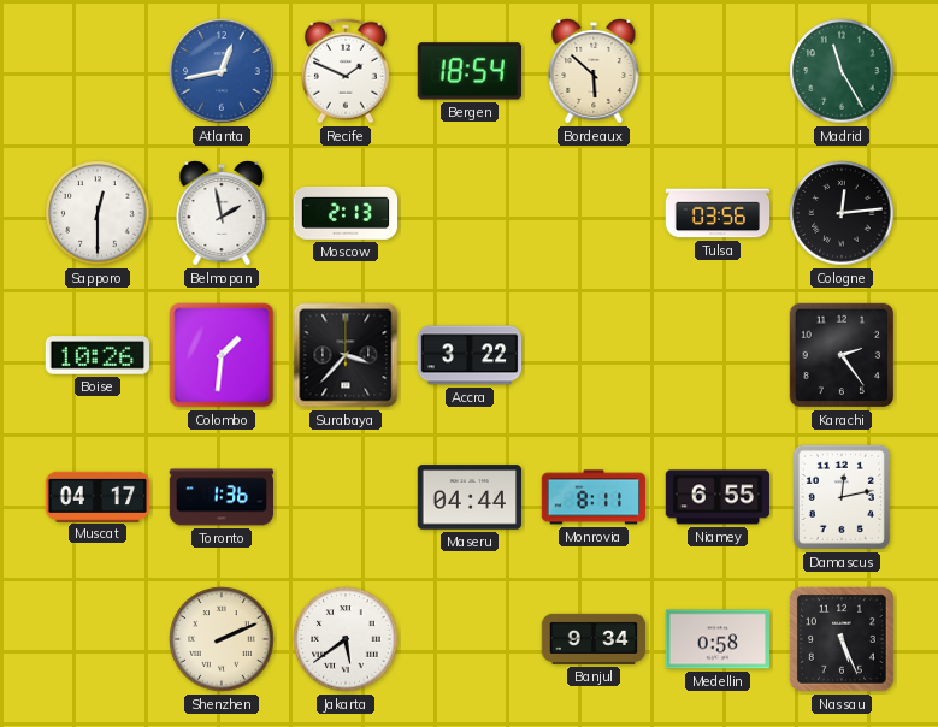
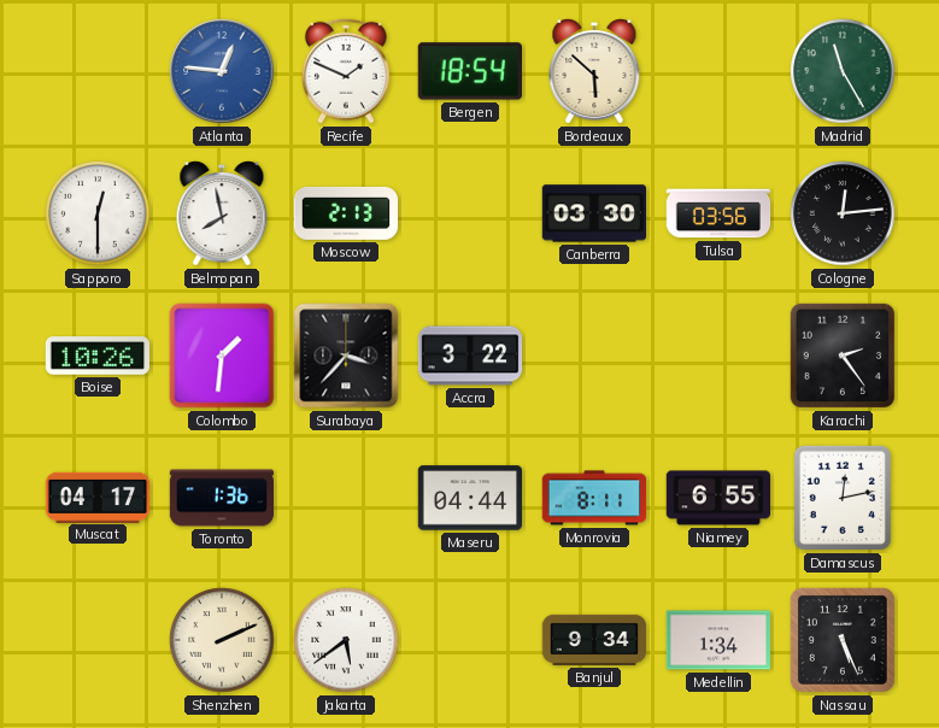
Atlanta: 12:43 -> 12:46
Belmopan: 1:58 -> 7:58
Canberra: none -> 03:30
Medellin: 0:58 -> 1:34
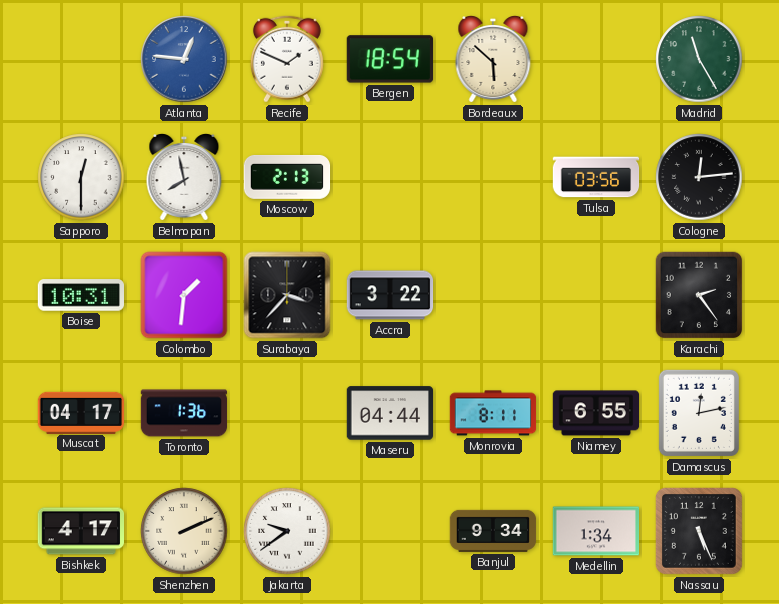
Canberra: 03:30 -> none
Boise: 10:26 -> 10:31
Bishkek: none -> 4:17
Jakarta: 5:39 -> 9:39
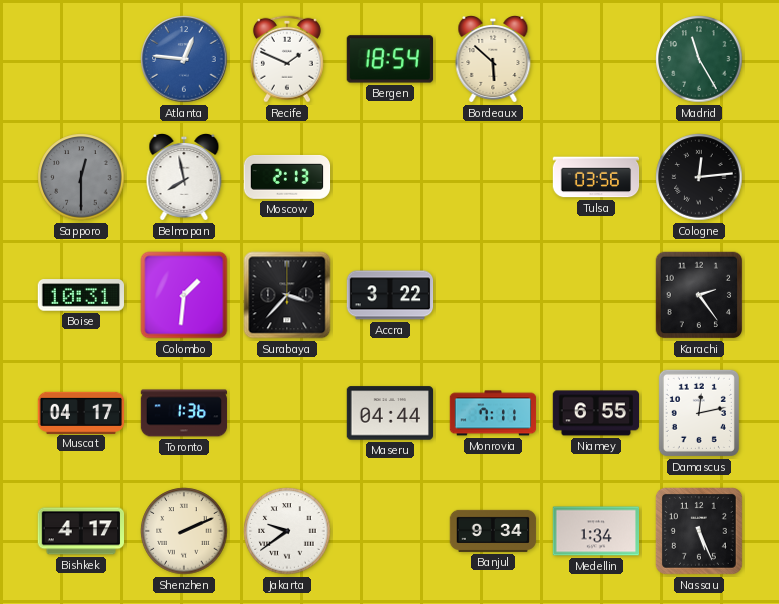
Sapporo dial: white -> grey
Monrovia: 8:11 -> 7:11
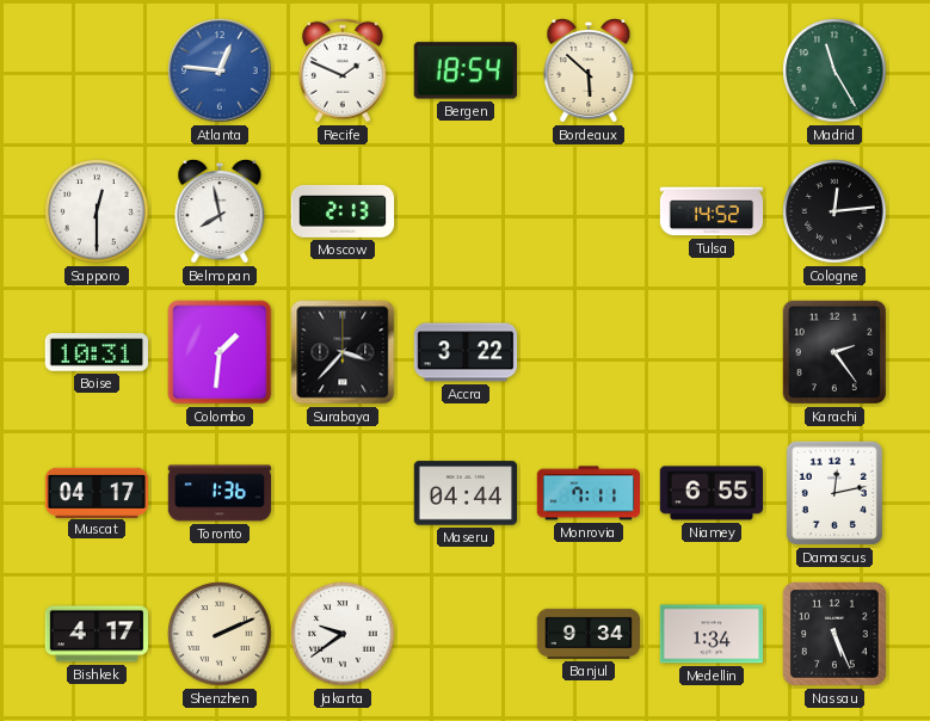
Sapporo dial: grey -> white
Tulsa: 03:56 -> 14:52
